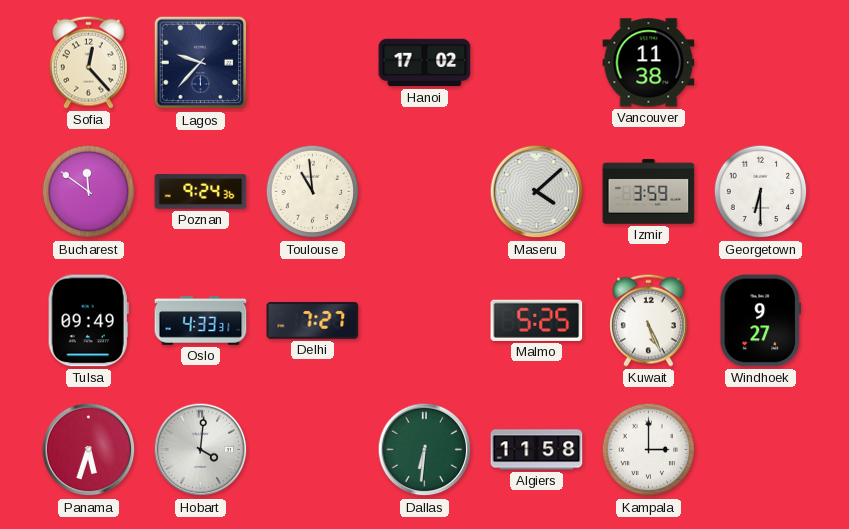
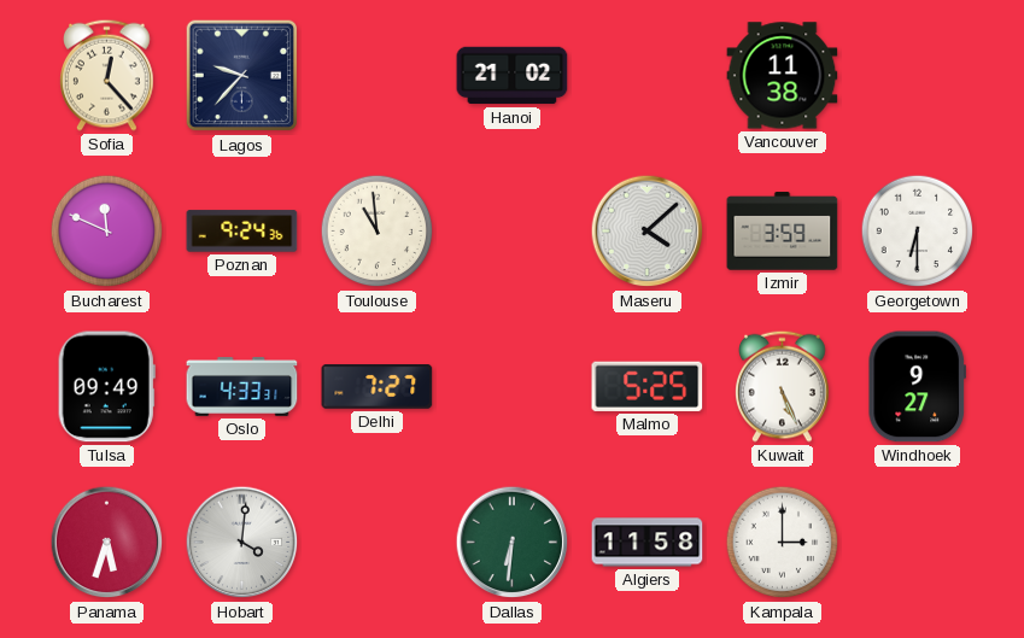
Hanoi: 17:02 -> 21:02
Bucharest: 11:51 -> 11:49
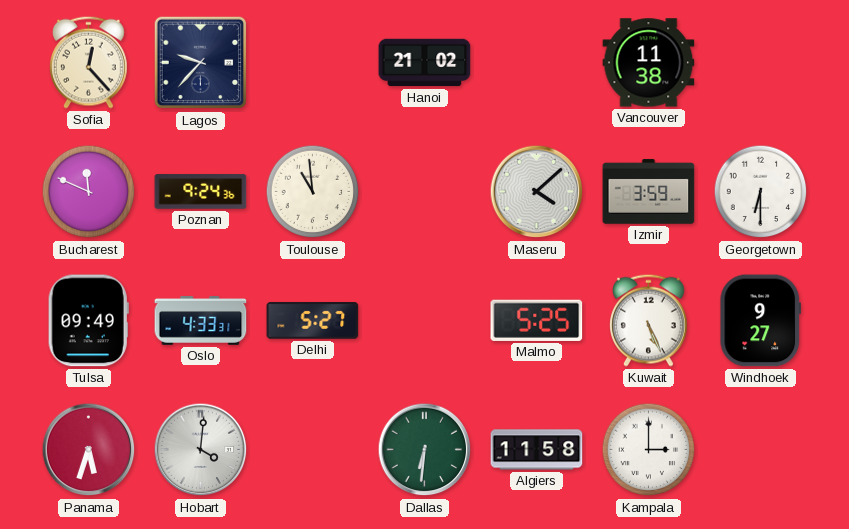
Delhi: 7:27 -> 5:27
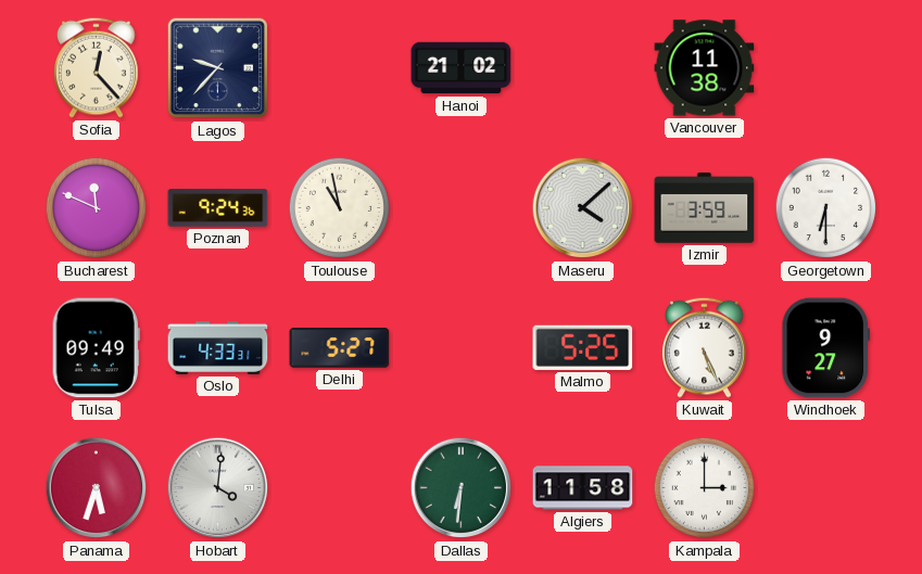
Toulouse: 10:59 -> 10:58
